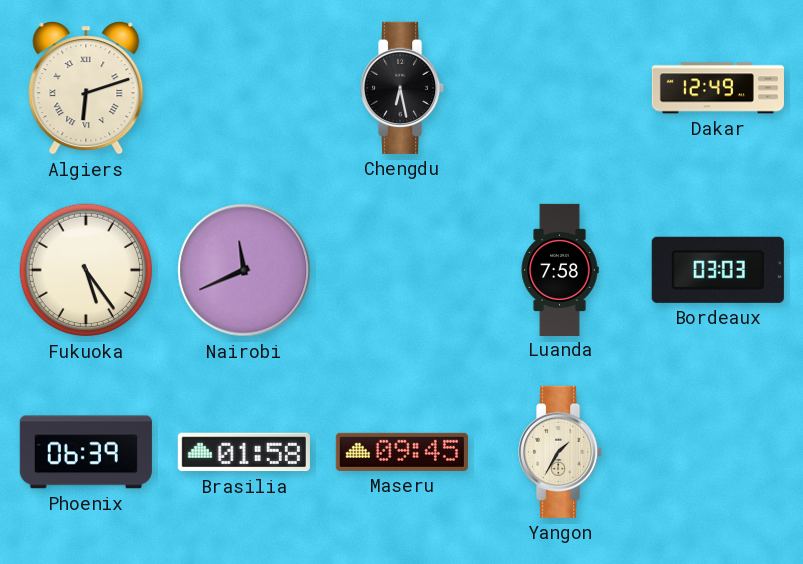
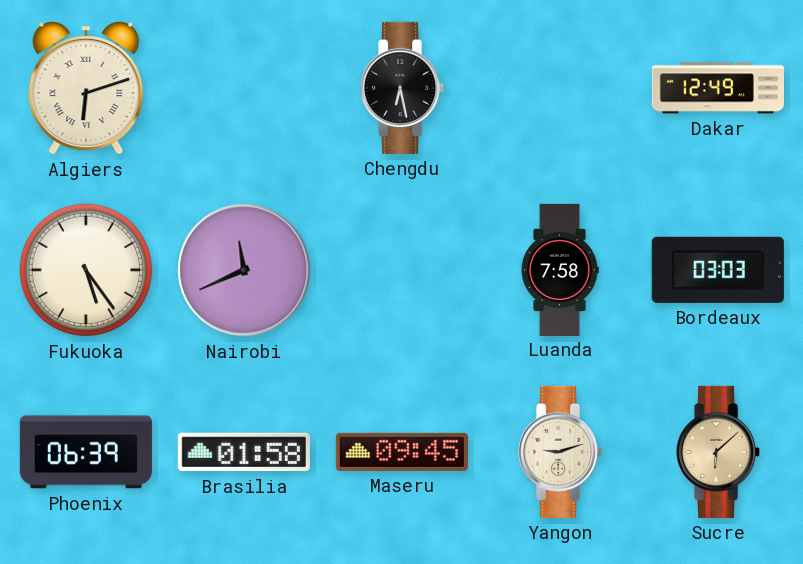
Yangon: 1:35 -> 9:12
Sucre: none -> 6:08
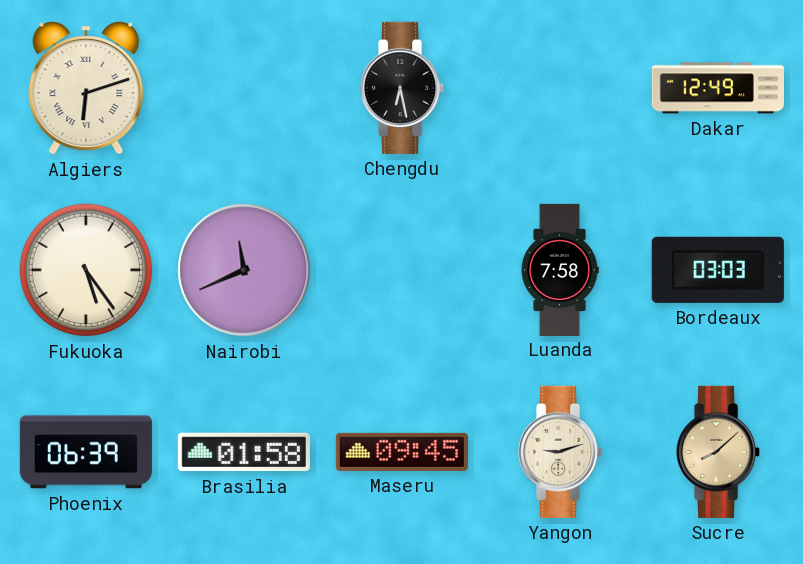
Sucre: 6:08 -> 8:08
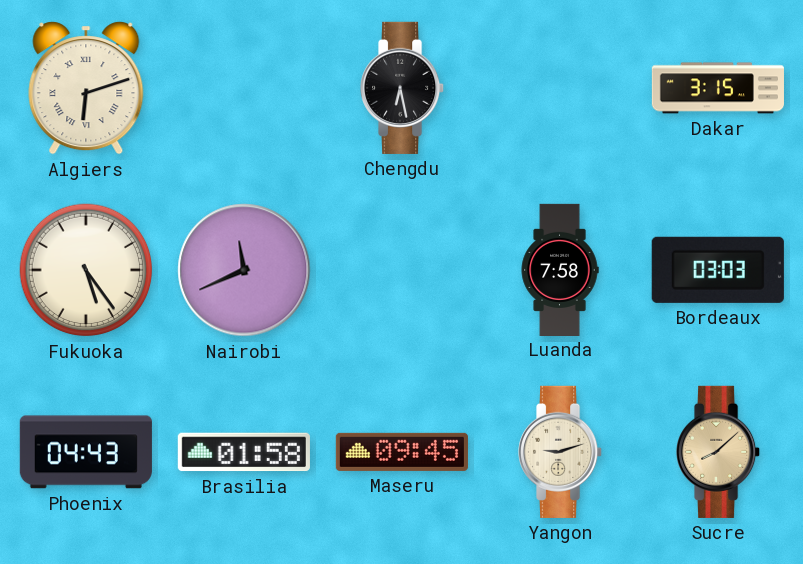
Dakar: 12:49 -> 3:15
Phoenix: 06:39 -> 04:43
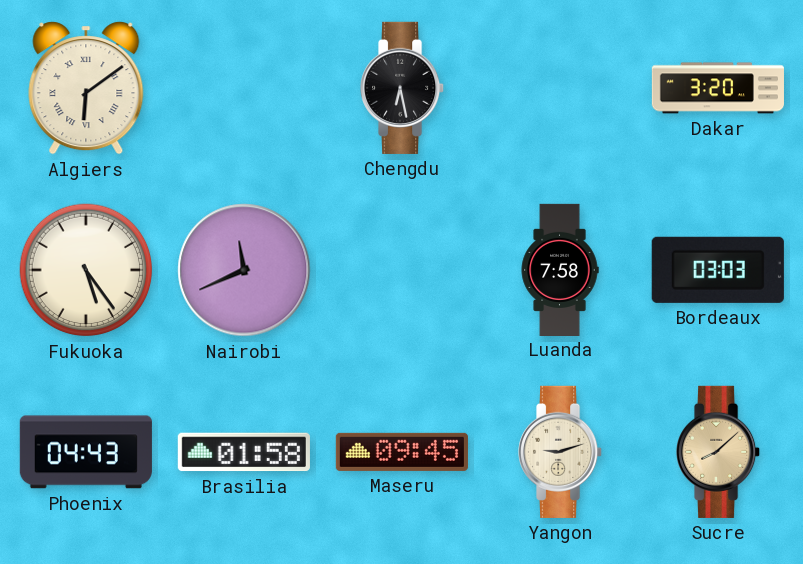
Algiers: 6:12 -> 6:09
Dakar: 3:15 -> 3:20
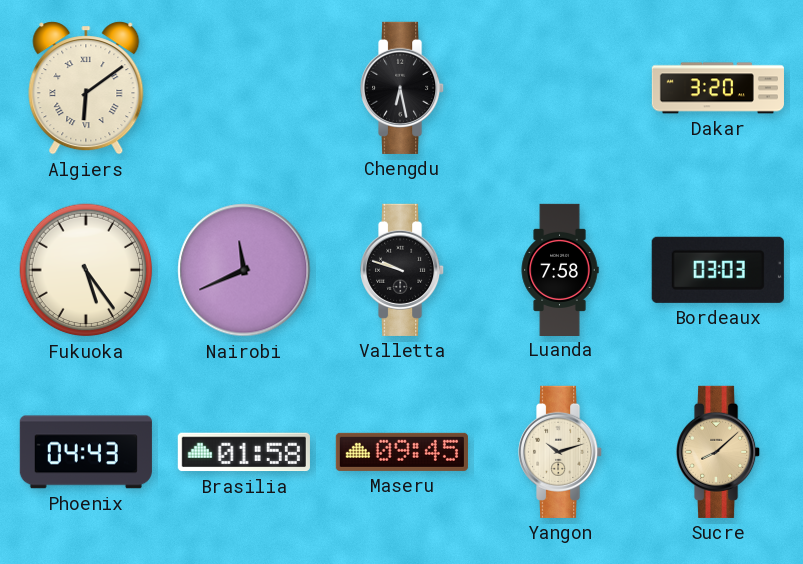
Valletta: none -> 9:48
Yangon: 9:12 -> 10:12
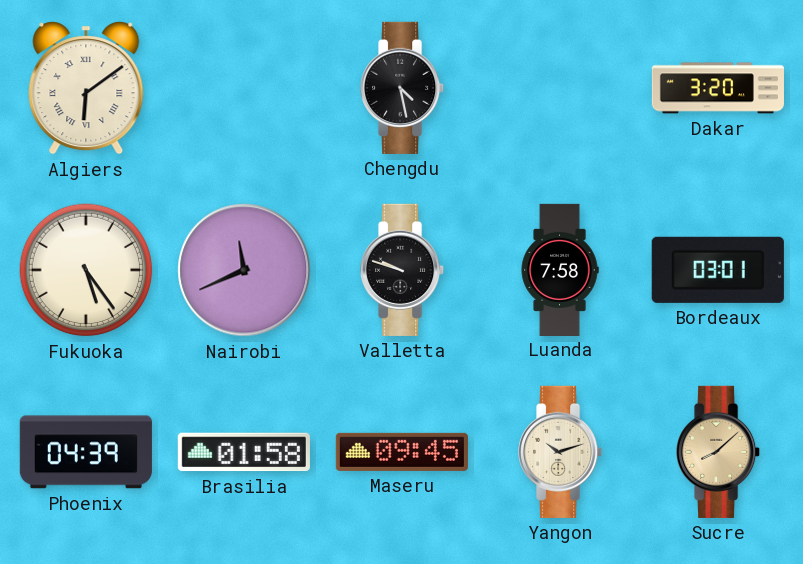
Chengdu: 6:28 -> 4:28
Bordeaux: 03:03 -> 03:01
Phoenix: 04:43 -> 04:39
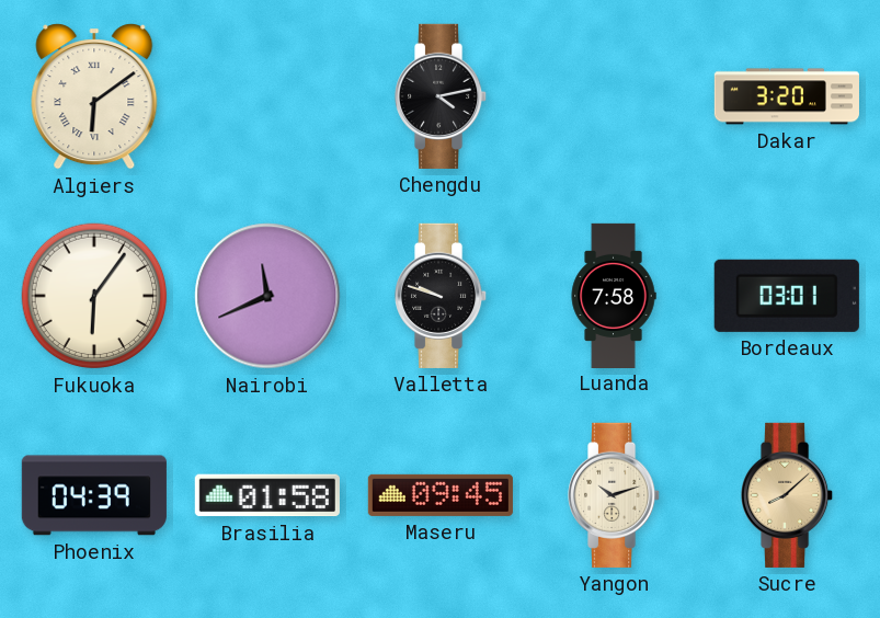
Chengdu: 4:28 -> 4:13
Fukuoka: 5:24 -> 6:06
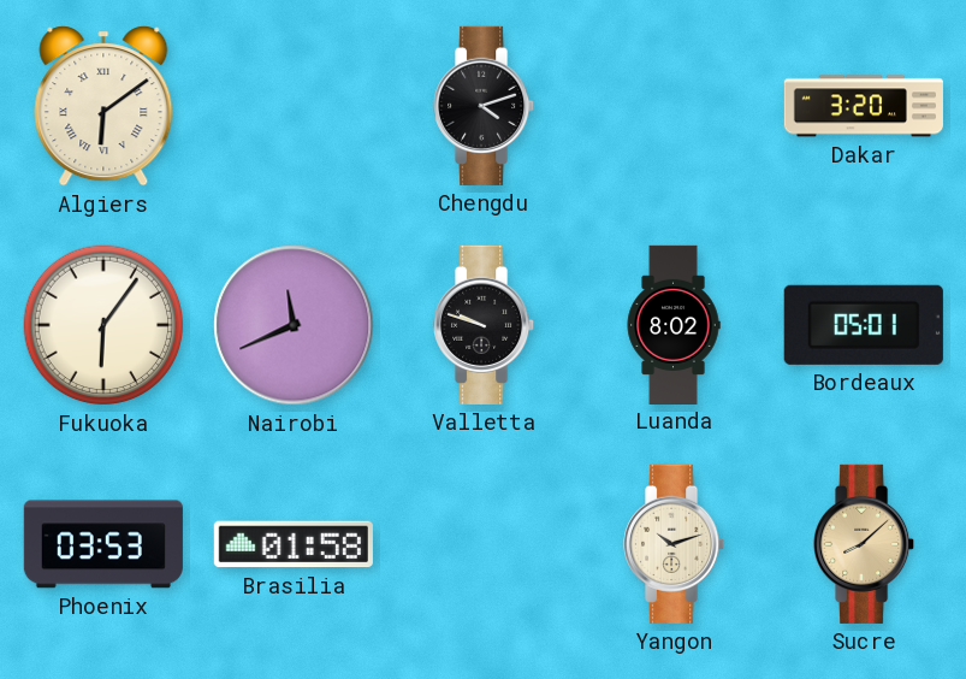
Chengdu: 4:13 -> 4:12
Luanda: 7:58 -> 8:02
Bordeaux: 03:01 -> 05:01
Phoenix: 04:39 -> 03:53
Maseru: 09:45 -> none
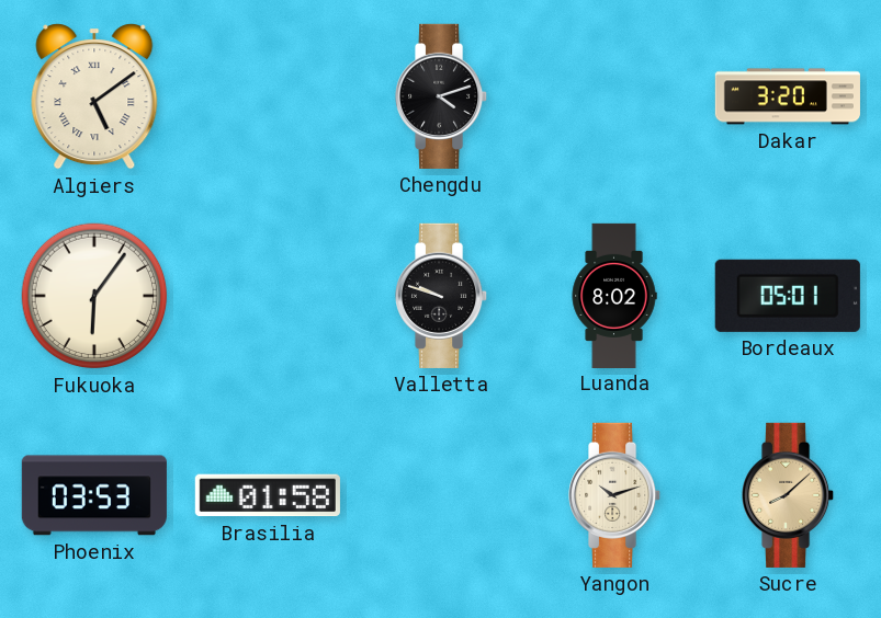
Algiers: 6:09 -> 5:09
Nairobi: 11:41 -> none
